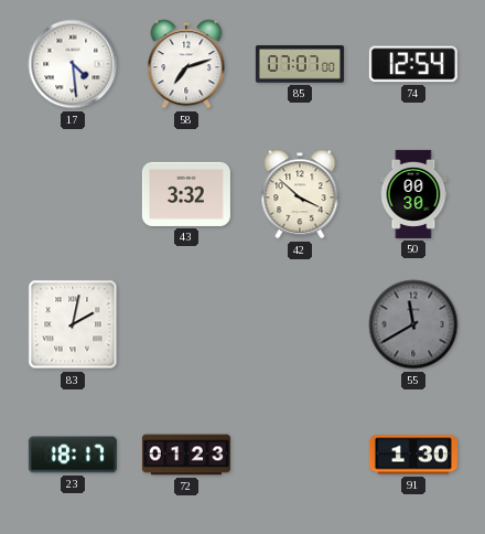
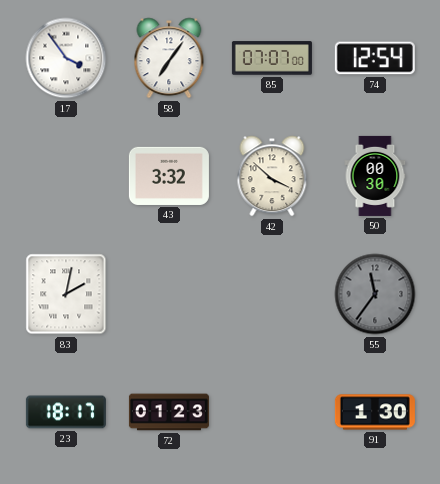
17: 4:29 -> 3:54
58: 7:12 -> 7:06
55: 11:40 -> 11:36
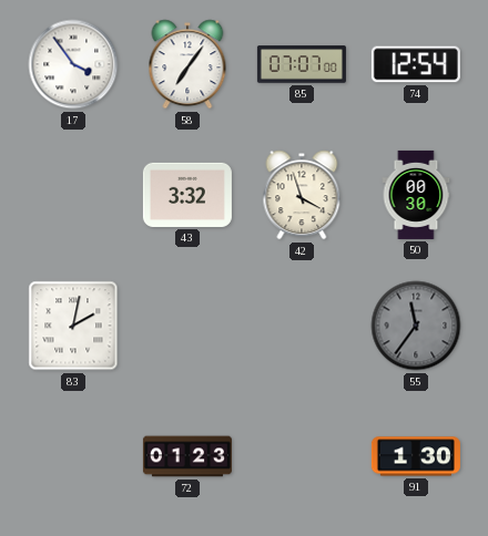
42: 3:52 -> 3:57
23: 18:17 -> none
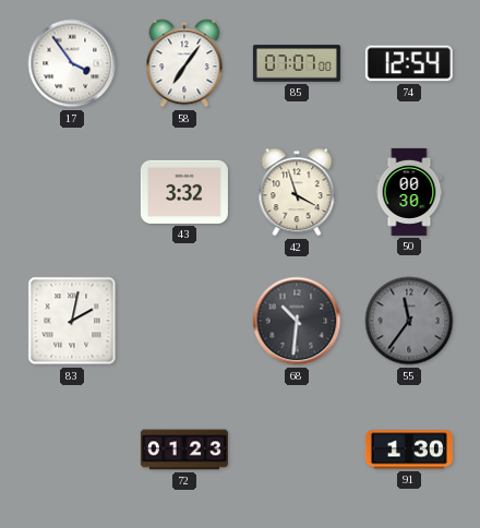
68: none -> 10:31
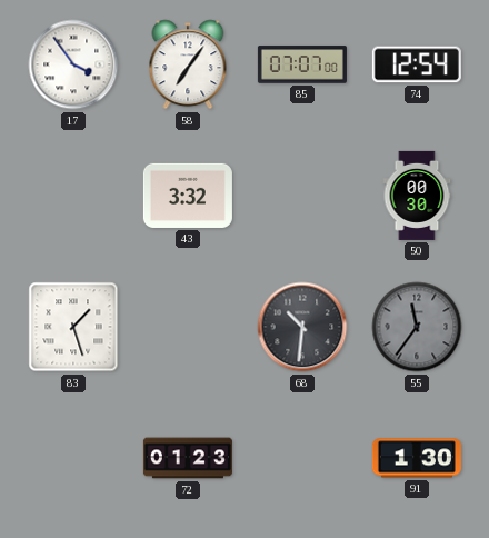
42: 3:57 -> none
83: 2:02 -> 1:27
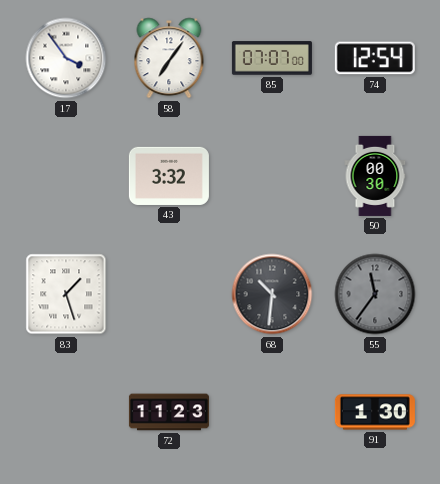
72: 01:23 -> 11:23
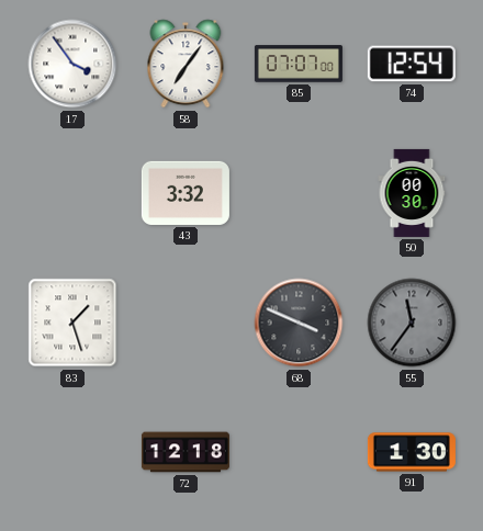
68: 10:31 -> 3:49
72: 11:23 -> 12:18
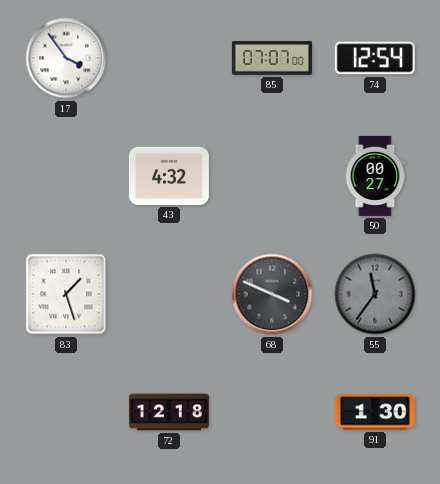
58: 7:06 -> none
43: 3:32 -> 4:32
50: 00:30 -> 00:27
